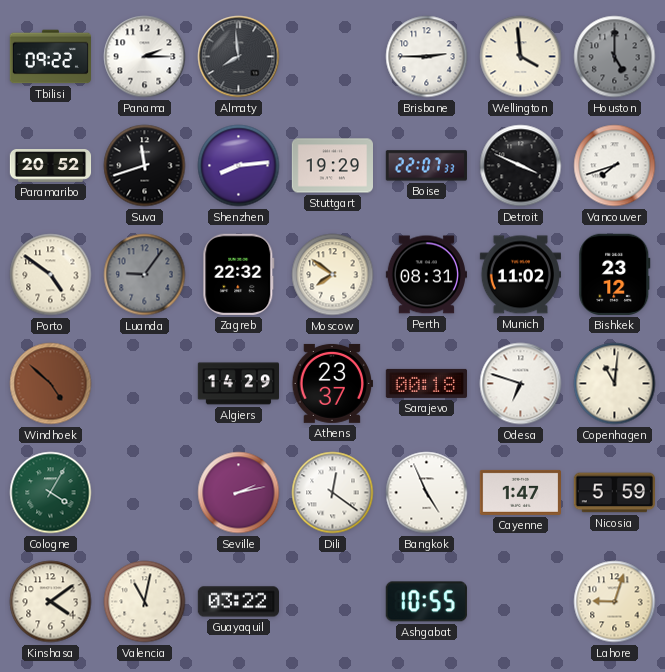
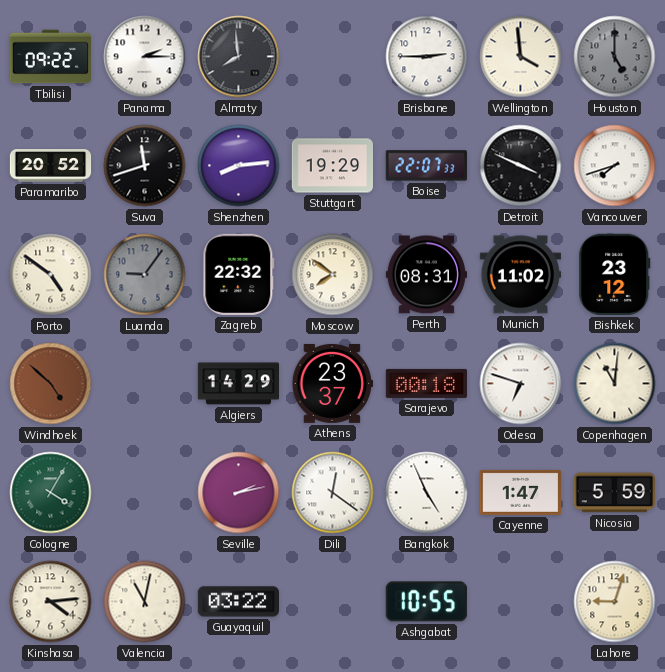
Kinshasa: 4:09 -> 4:14
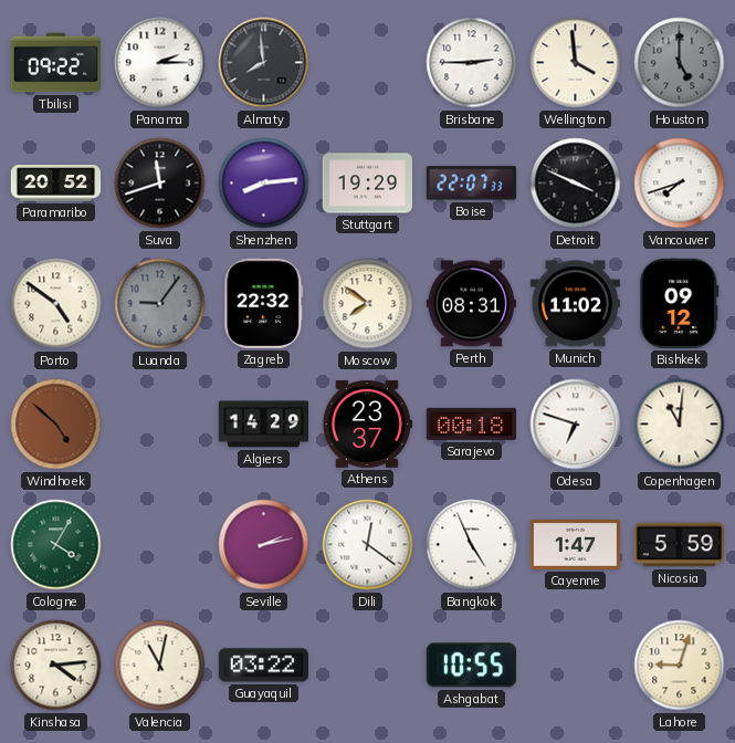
Bishkek: 23:12 -> 09:12
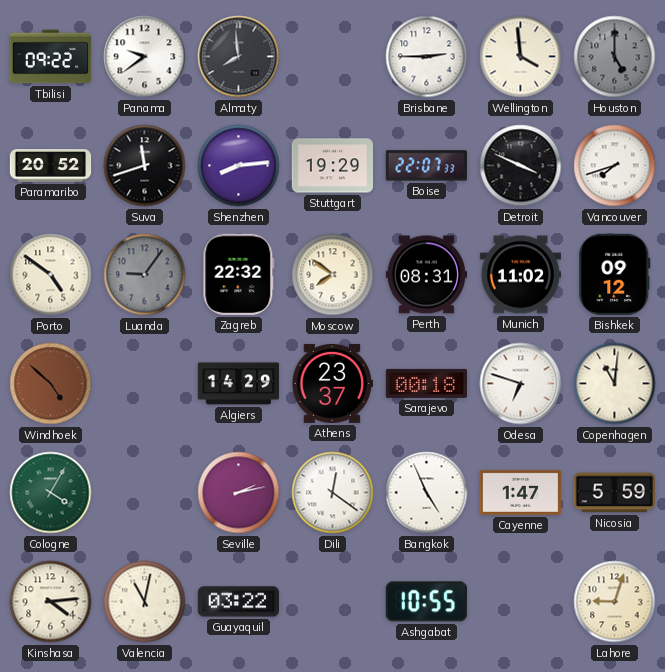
Panama: 2:15 -> 9:39
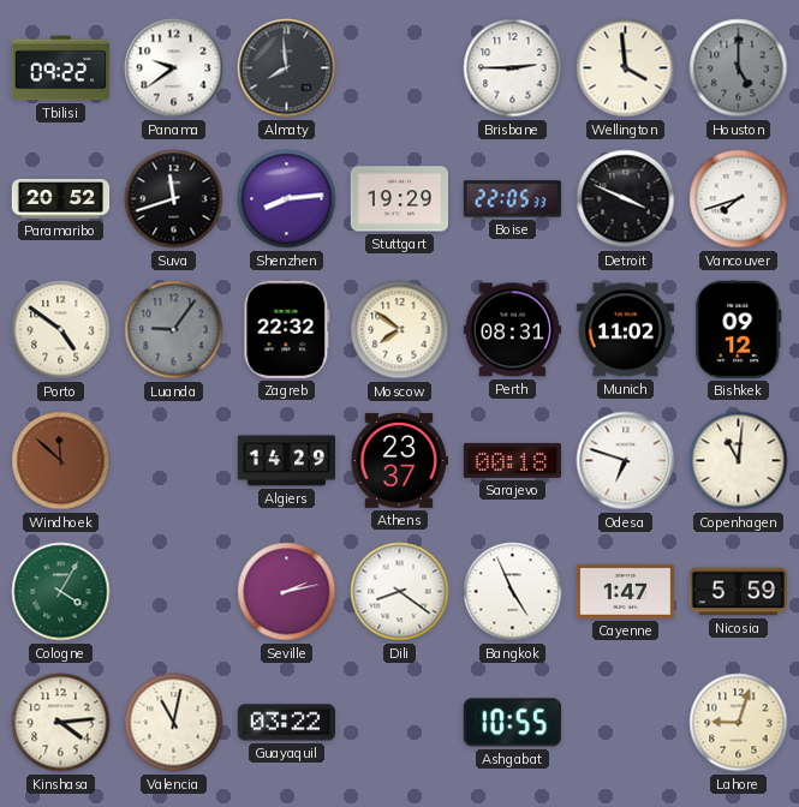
Boise: 22:07 -> 22:05
Windhoek: 4:52 -> 11:52
Dili: 12:21 -> 8:21
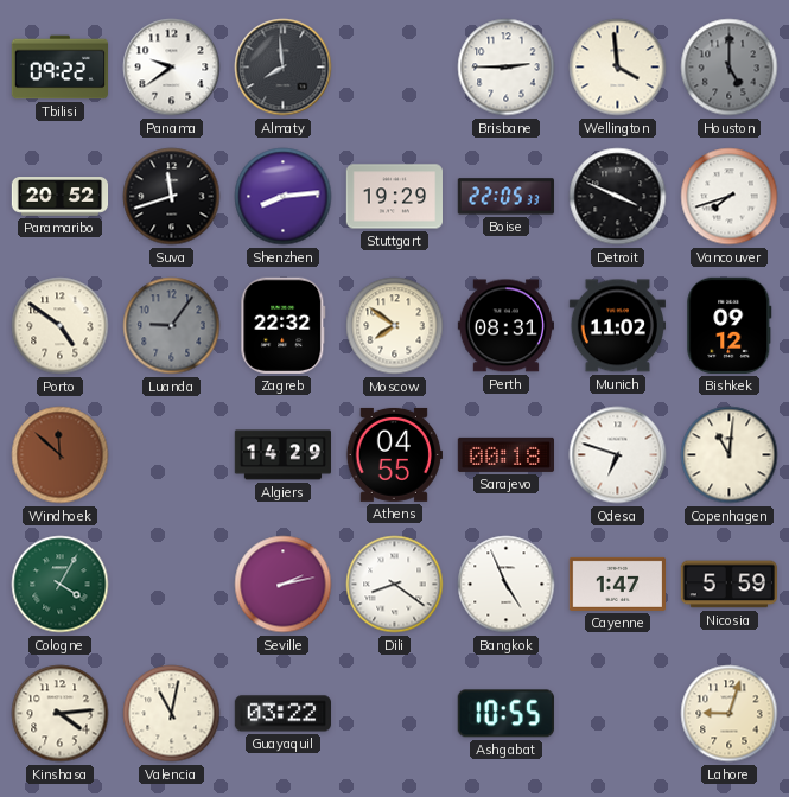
Athens: 23:37 -> 04:55
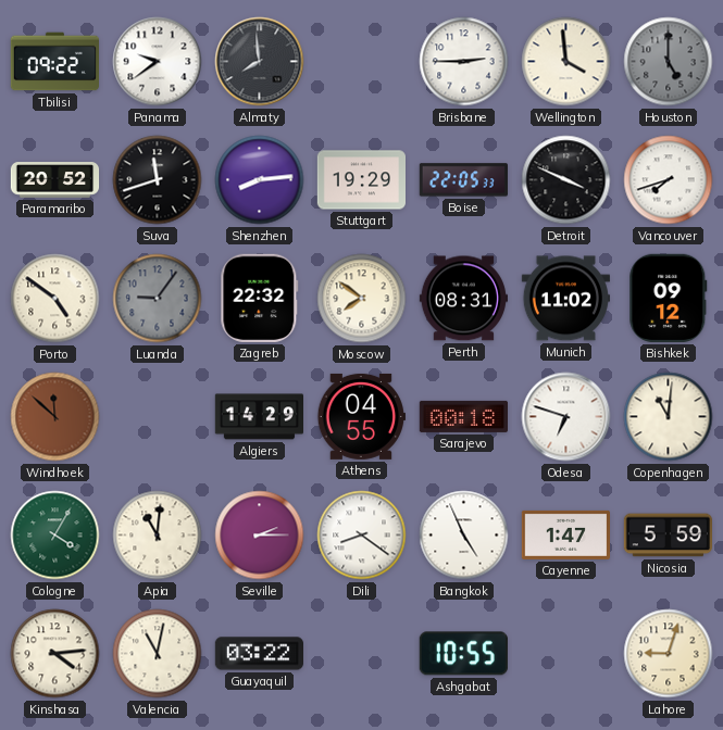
Apia: none -> 11:01
Seville: 2:13 -> 2:15
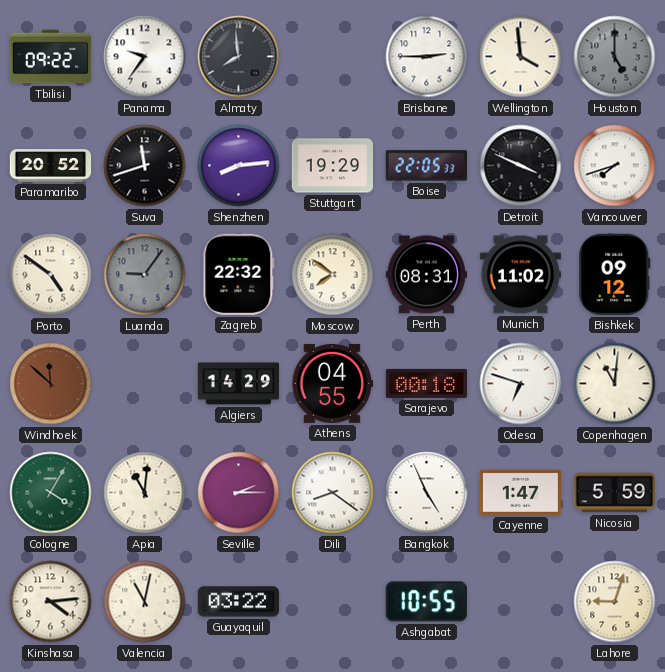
Panama: 9:39 -> 9:36
